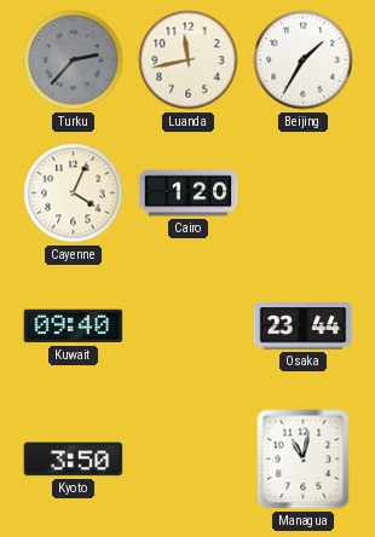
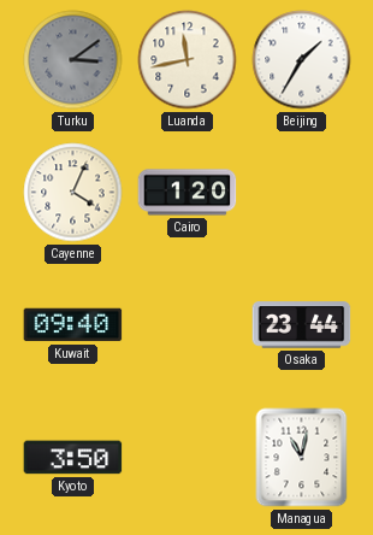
Turku: 2:37 -> 3:09
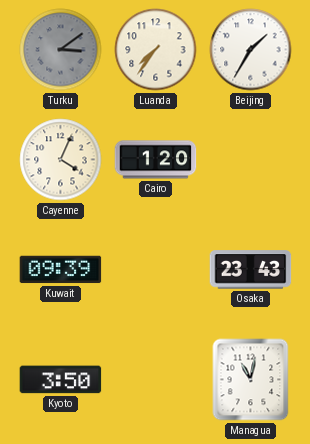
Luanda: 11:43 -> 7:36
Kuwait: 09:40 -> 09:39
Osaka: 23:44 -> 23:43
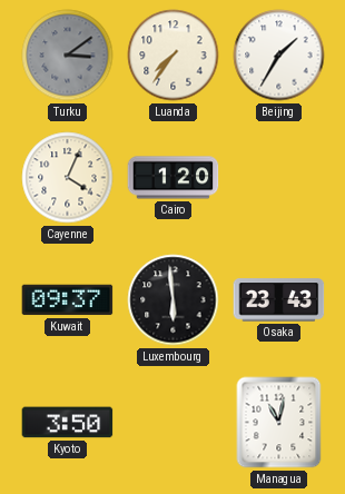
Kuwait: 09:39 -> 09:37
Luxembourg: none -> 5:59
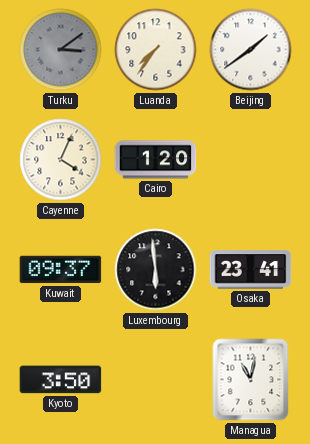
Beijing: 1:35 -> 1:39
Osaka: 23:43 -> 23:41
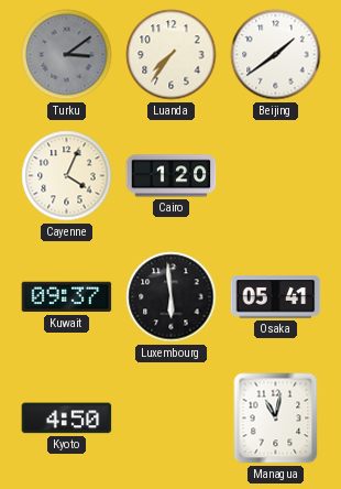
Osaka: 23:41 -> 05:41
Kyoto: 3:50 -> 4:50
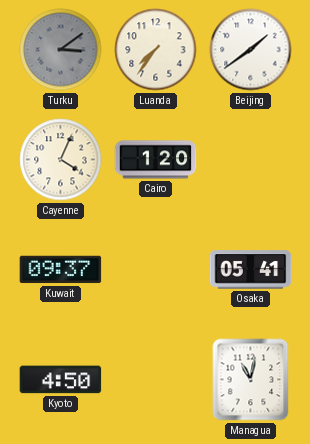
Luxembourg: 5:59 -> none
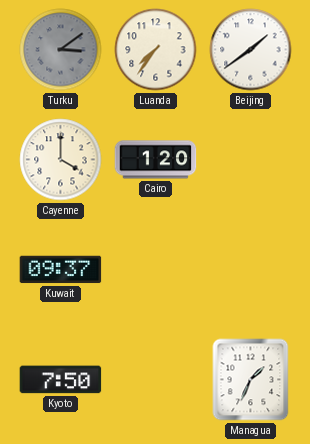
Cayenne: 4:04 -> 4:00
Osaka: 05:41 -> none
Kyoto: 4:50 -> 7:50
Managua: 11:02 -> 1:34
